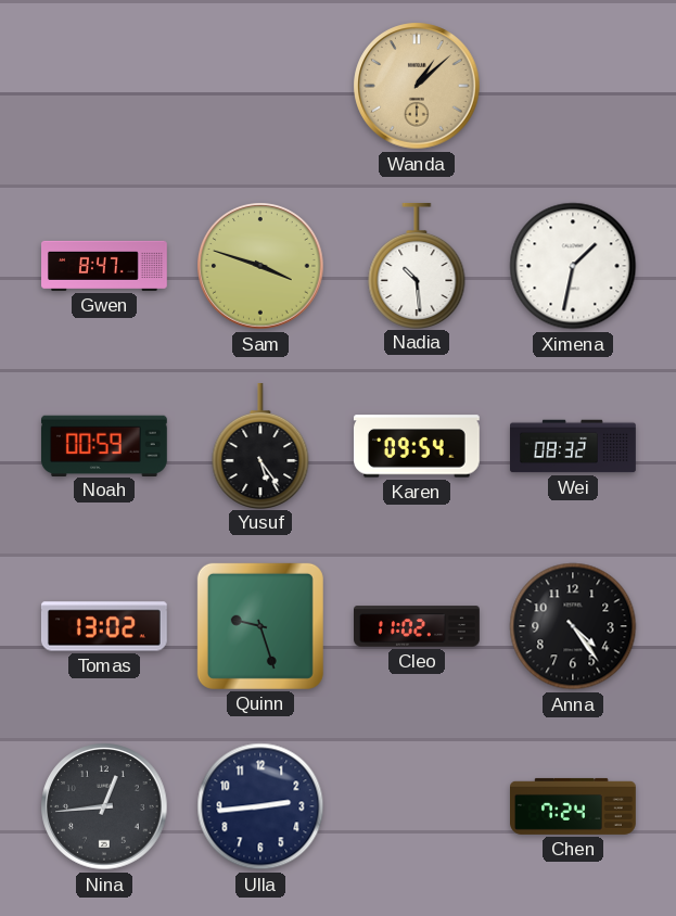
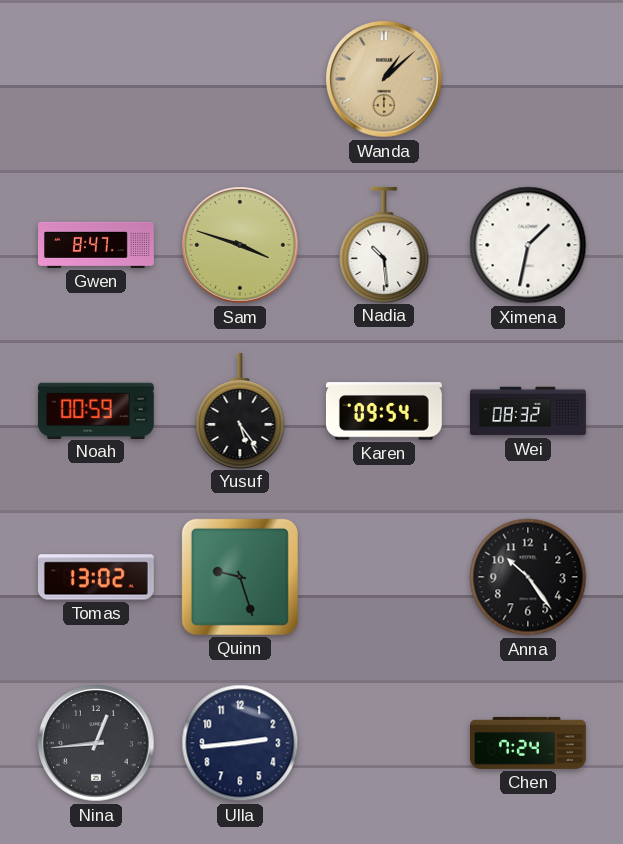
Cleo: 11:02 -> none
Anna: 4:24 -> 10:24
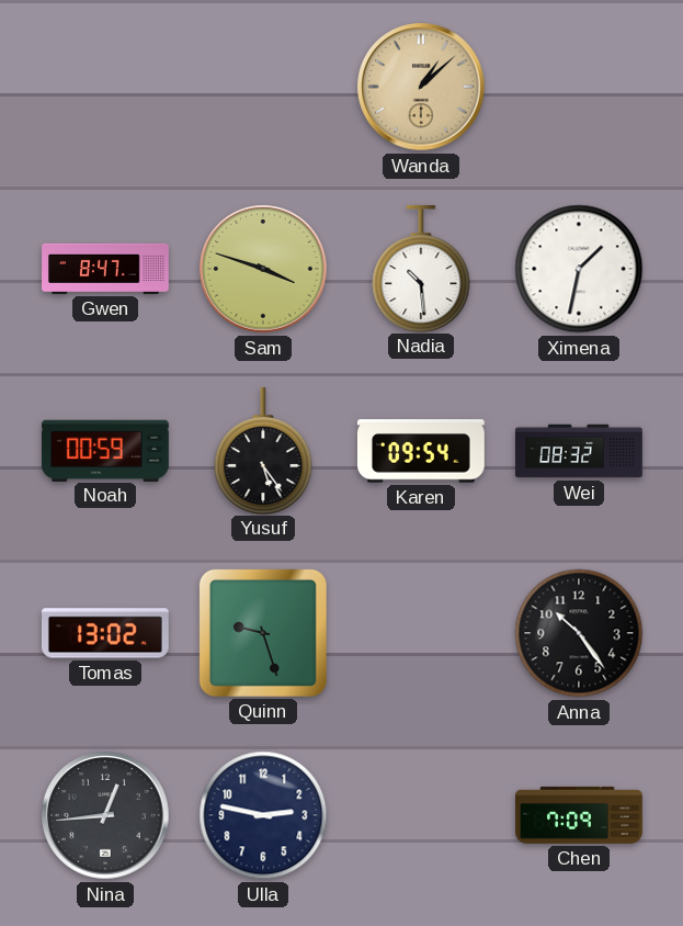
Ulla: 2:44 -> 2:47
Chen: 7:24 -> 7:09
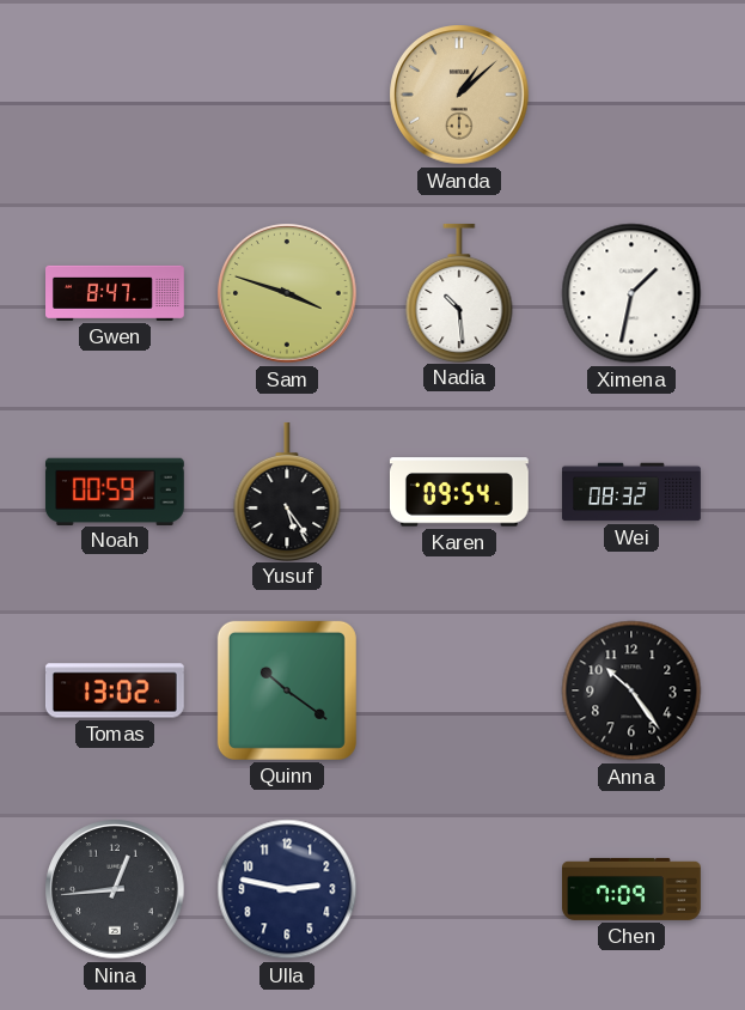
Quinn: 9:27 -> 10:21
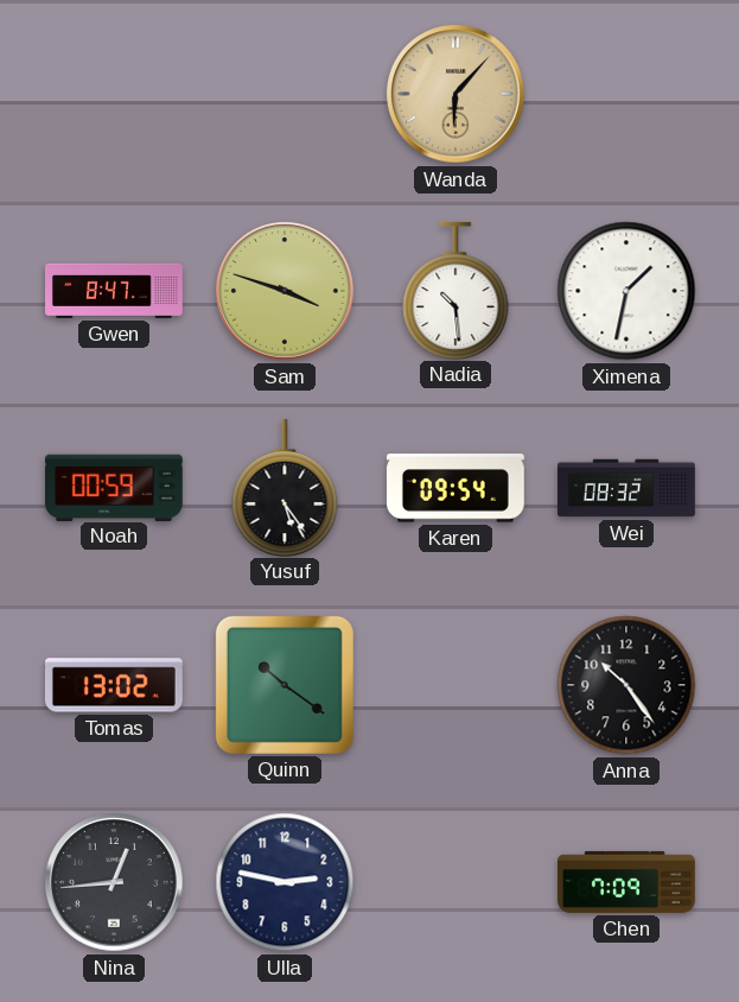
Wanda: 1:08 -> 6:07
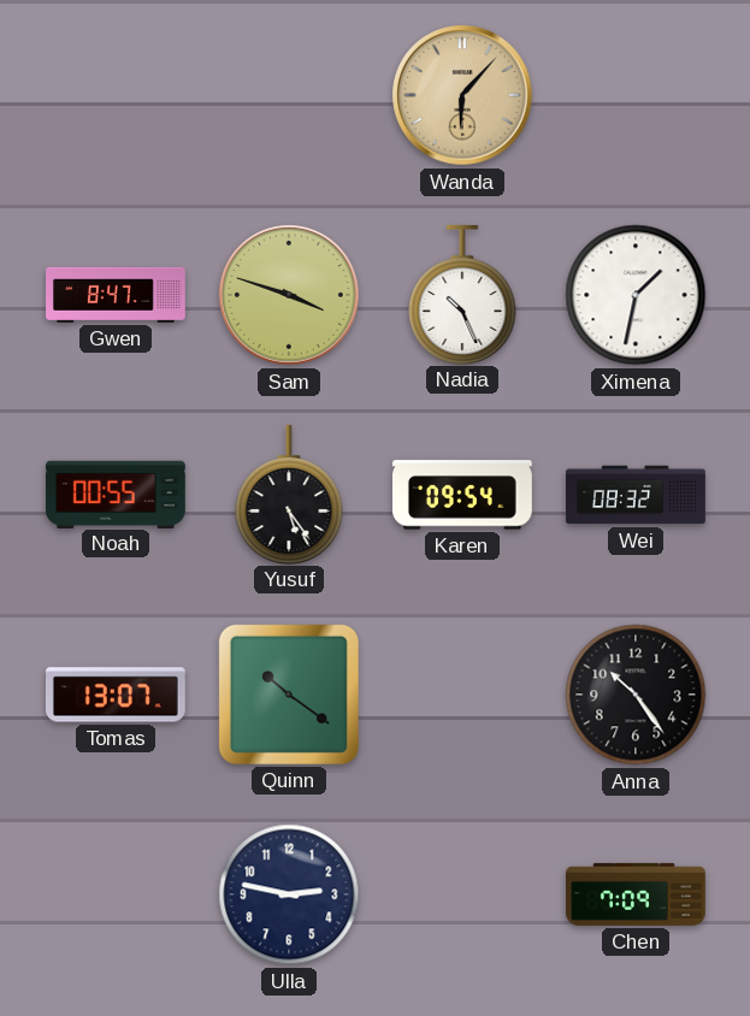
Nadia: 10:29 -> 10:26
Noah: 00:59 -> 00:55
Tomas: 13:02 -> 13:07
Nina: 12:44 -> none
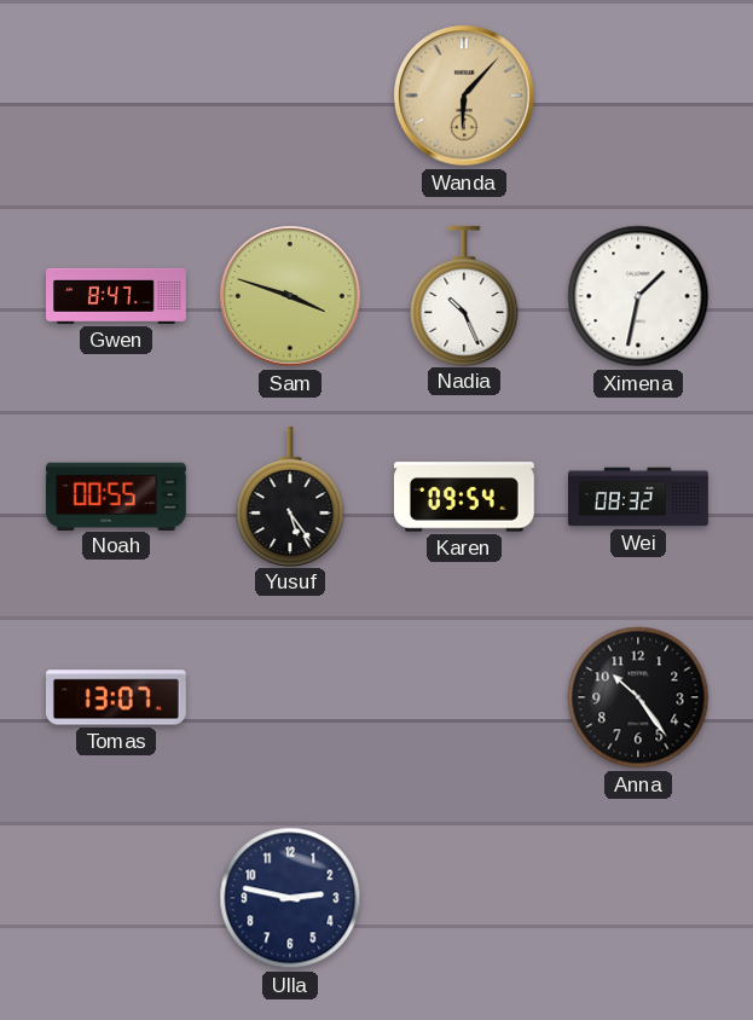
Quinn: 10:21 -> none
Chen: 7:09 -> none
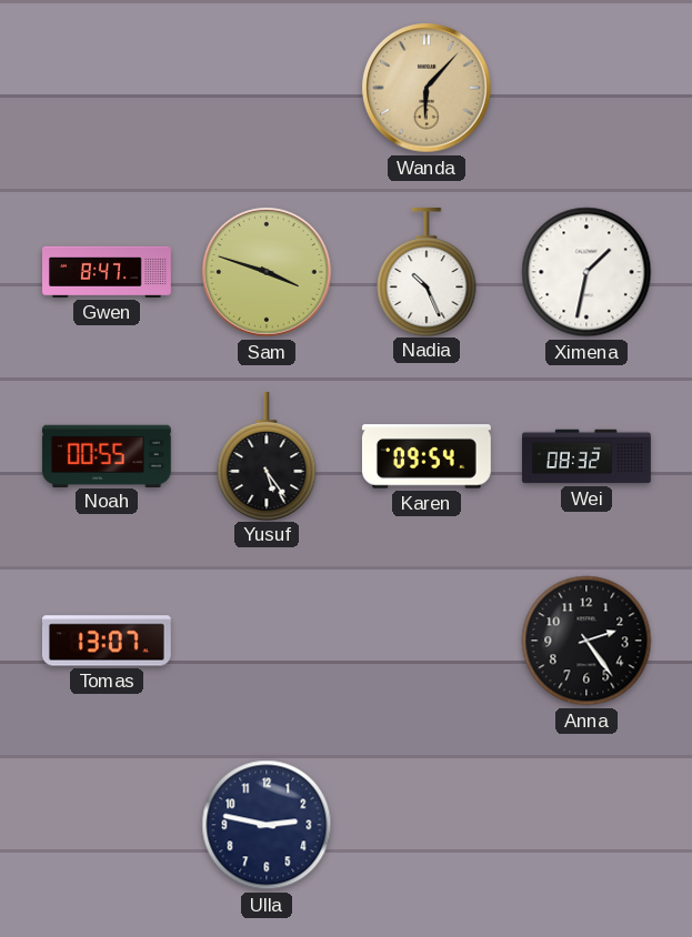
Anna: 10:24 -> 2:24
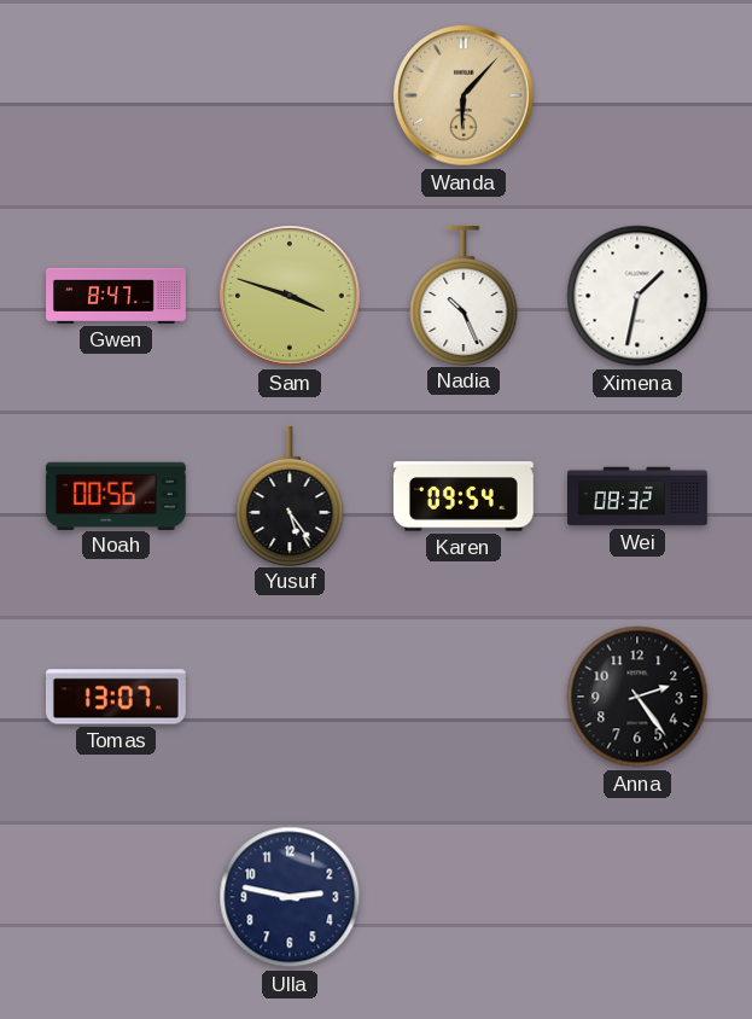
Noah: 00:55 -> 00:56
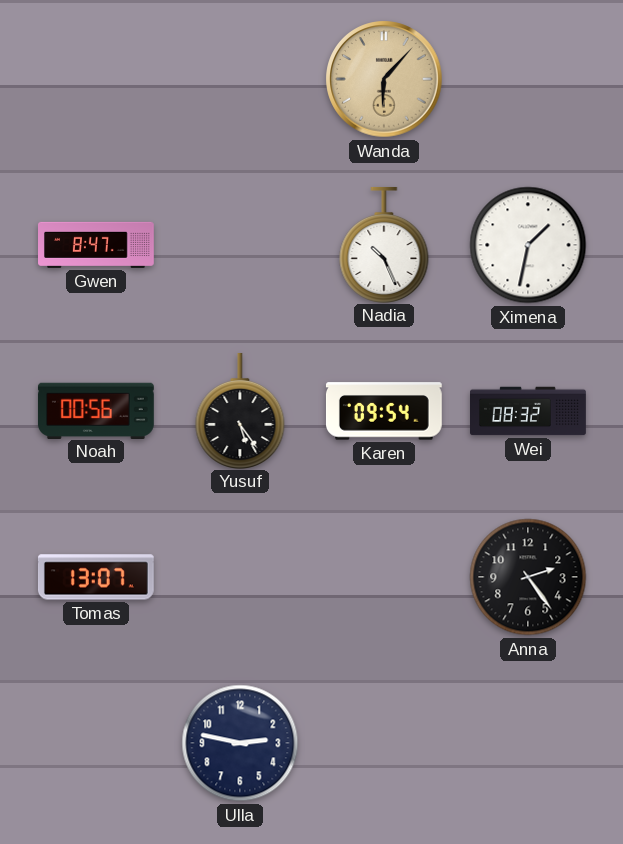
Sam: 3:48 -> none
